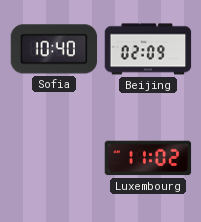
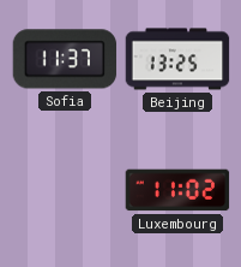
Sofia: 10:40 -> 11:37
Beijing: 02:09 -> 13:25
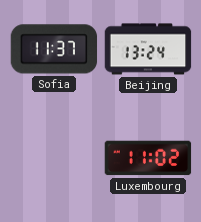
Beijing: 13:25 -> 13:24
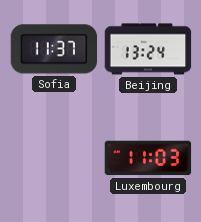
Luxembourg: 11:02 -> 11:03
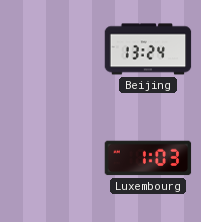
Sofia: 11:37 -> none
Luxembourg: 11:03 -> 1:03
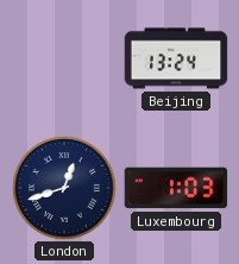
London: none -> 12:42
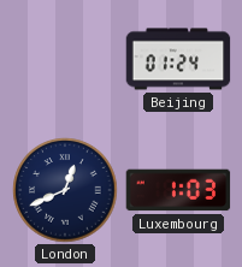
Beijing: 13:24 -> 01:24
London: 12:42 -> 12:41
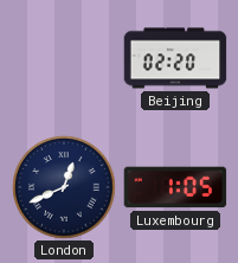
Beijing: 01:24 -> 02:20
Luxembourg: 1:03 -> 1:05
